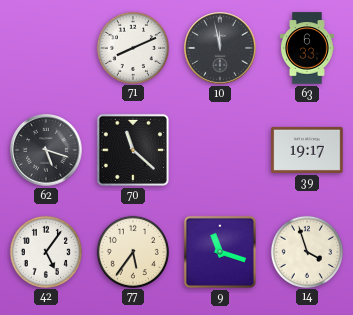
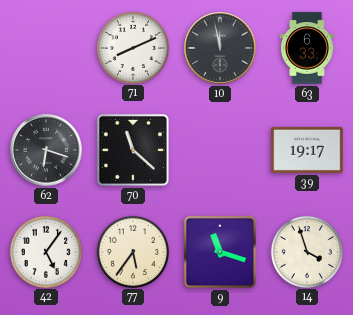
62: 5:18 -> 6:18
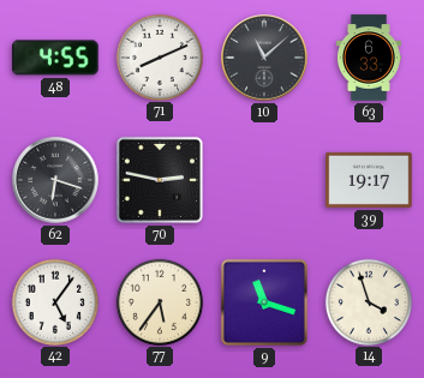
48: none -> 4:55
10: 11:58 -> 11:08
70: 11:22 -> 2:47
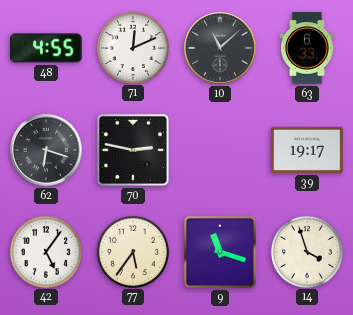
71: 8:11 -> 12:11
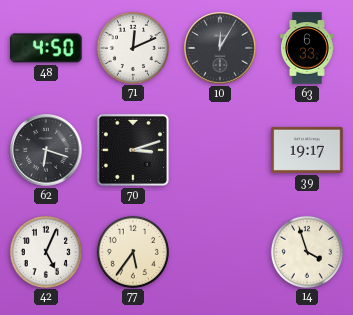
48: 4:55 -> 4:50
10: 11:08 -> 12:05
70: 2:47 -> 3:12
42: 5:06 -> 5:04
9: 11:18 -> none
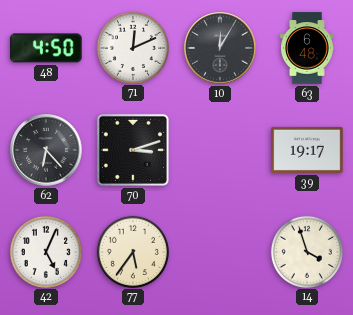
63: 6:33 -> 6:48
62: 6:18 -> 6:23
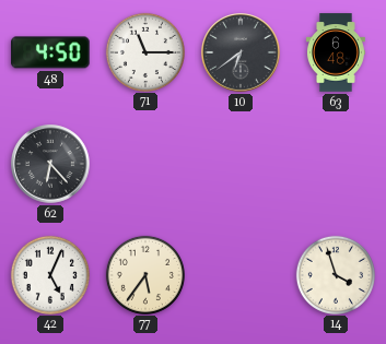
71: 12:11 -> 11:15
10: 12:05 -> 6:39
70: 3:12 -> none
39: 19:17 -> none
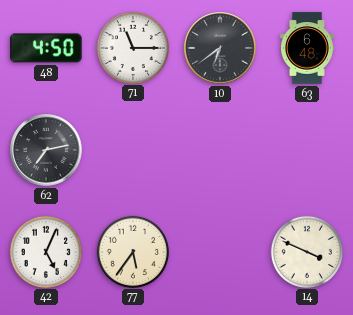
62: 6:23 -> 7:13
14: 3:57 -> 3:49
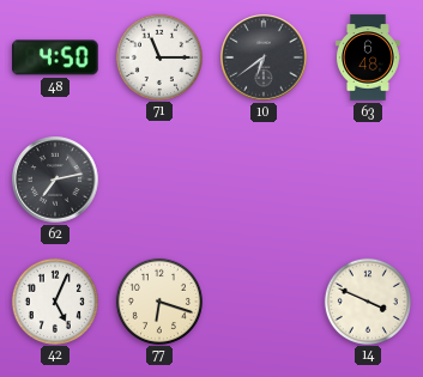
77: 5:36 -> 6:18
